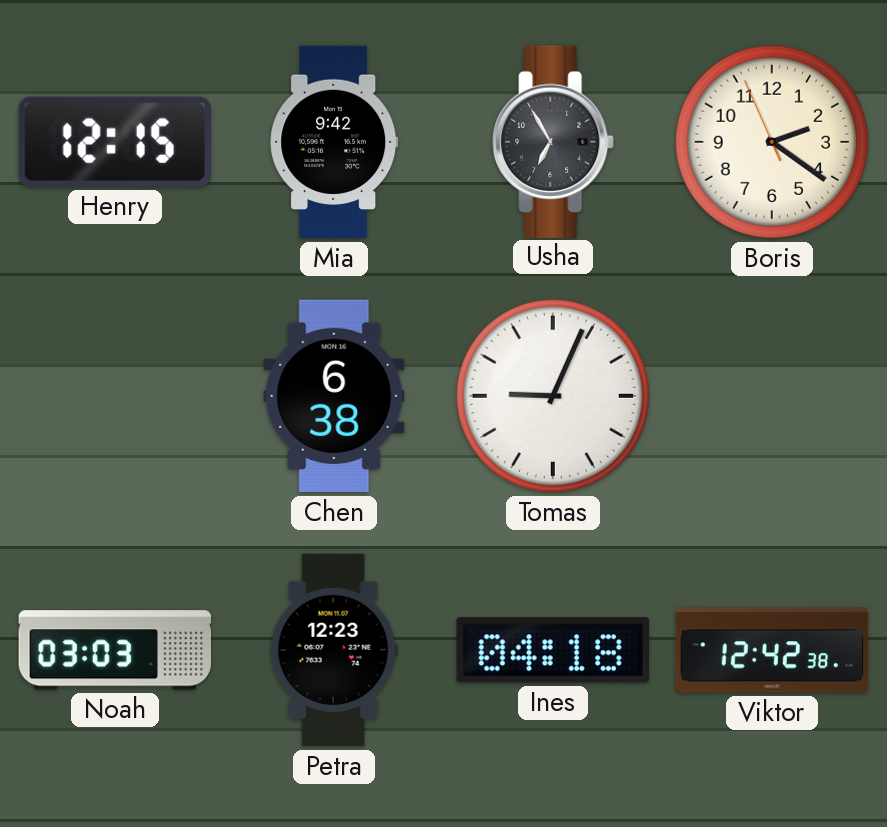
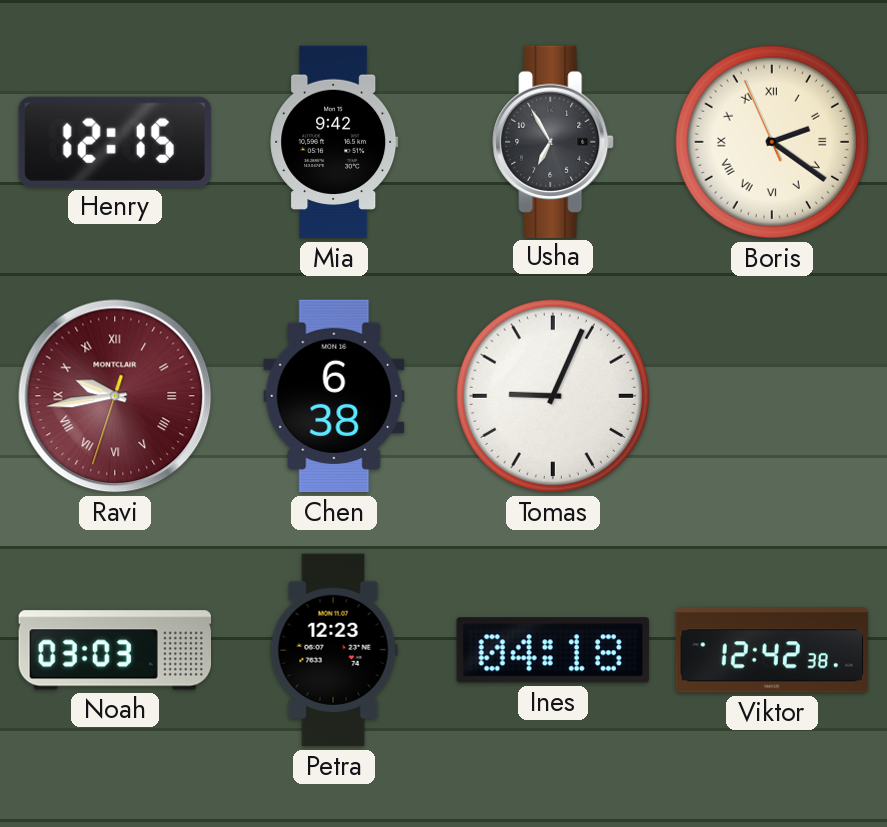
Boris numerals: Arabic -> Roman
Ravi: none -> 9:43
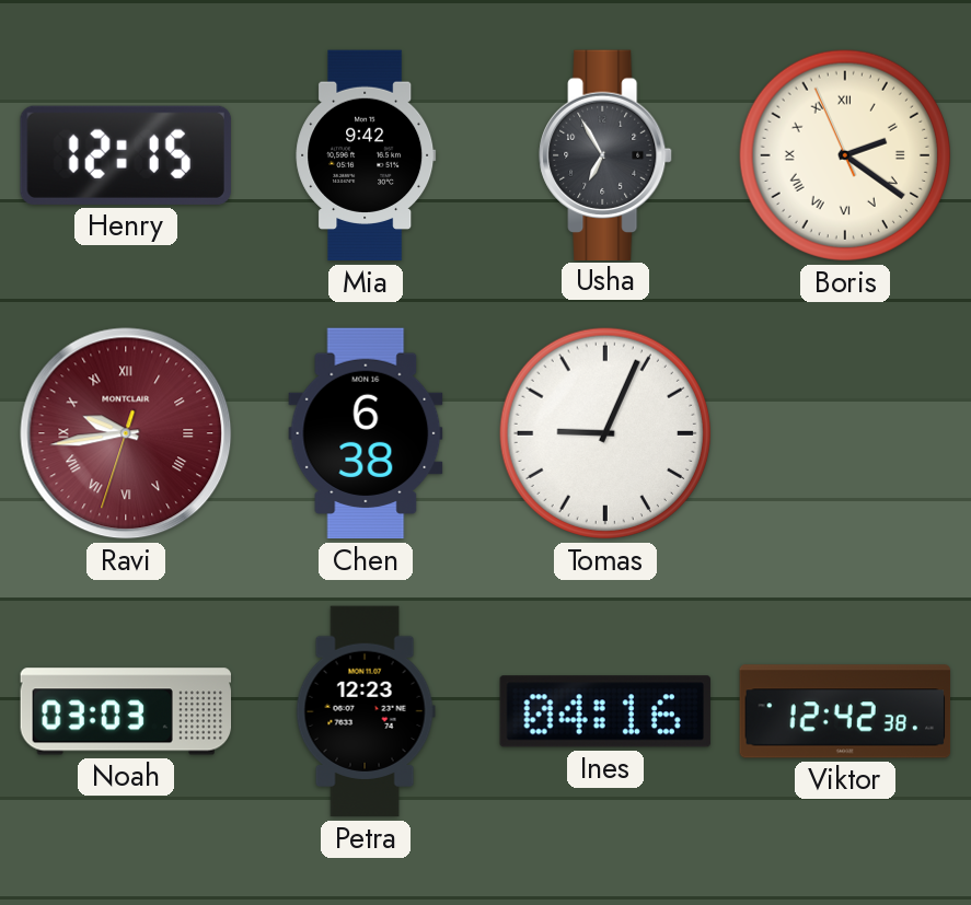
Ines: 04:18 -> 04:16
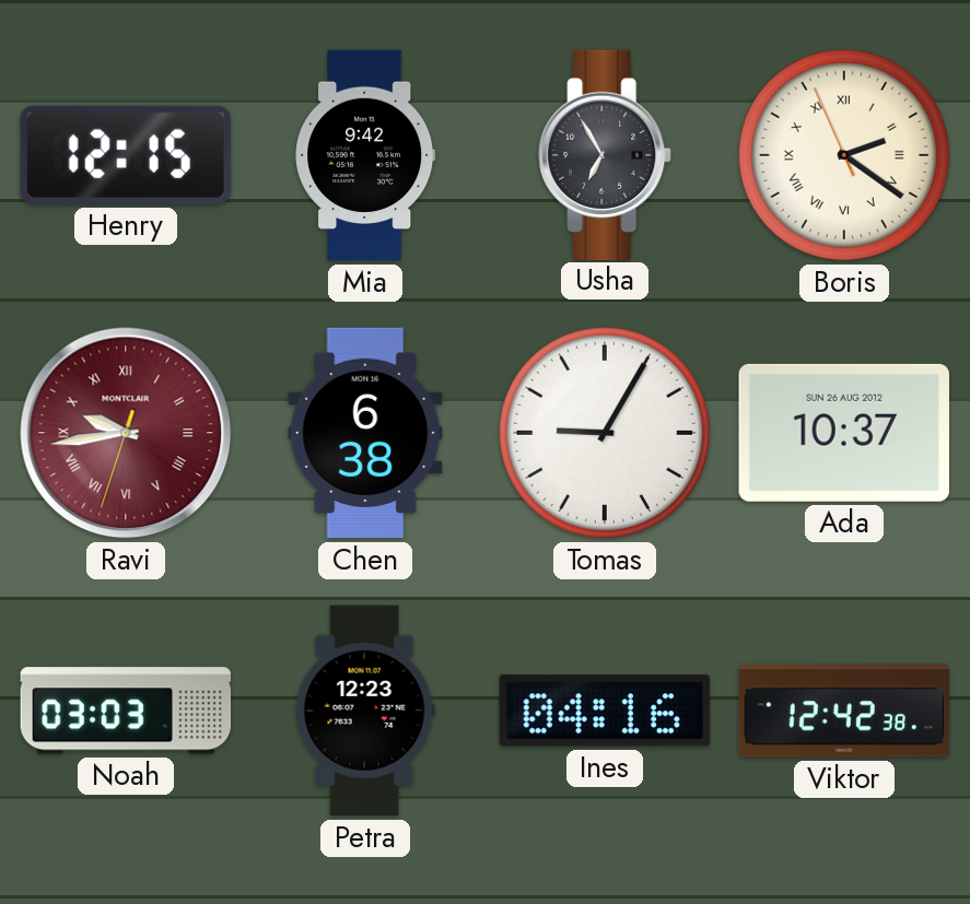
Tomas: 9:04 -> 9:05
Ada: none -> 10:37
